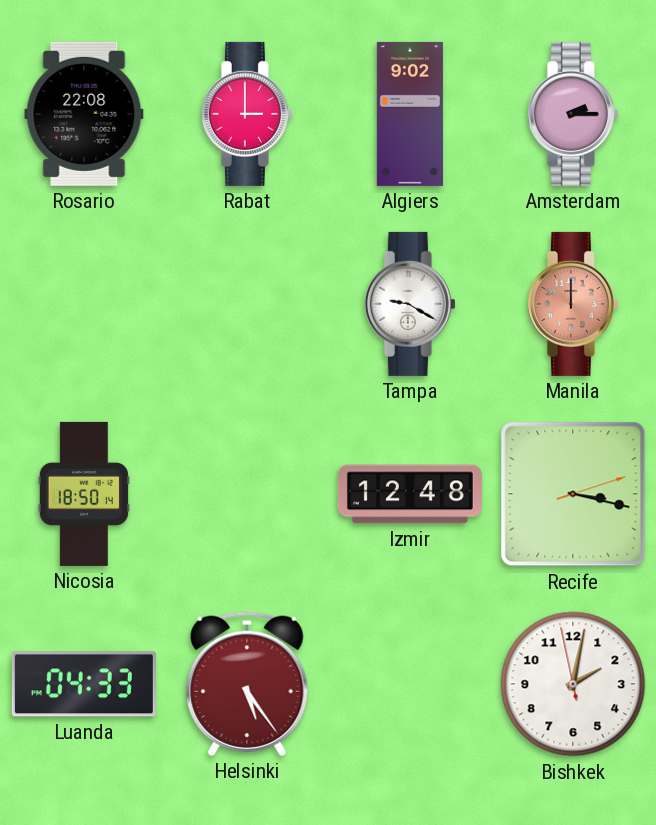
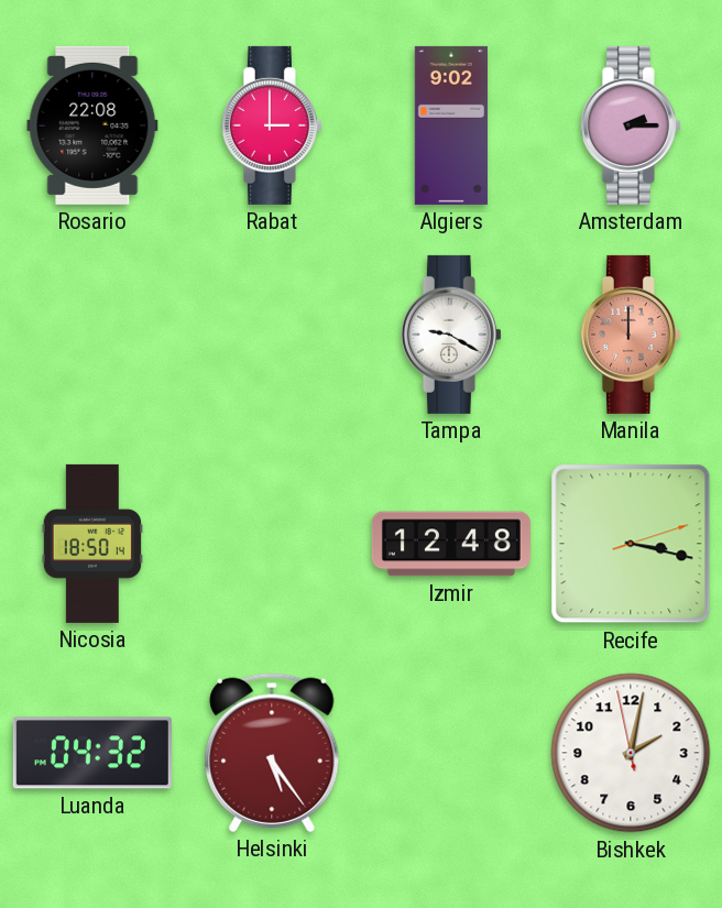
Luanda: 04:33 -> 04:32
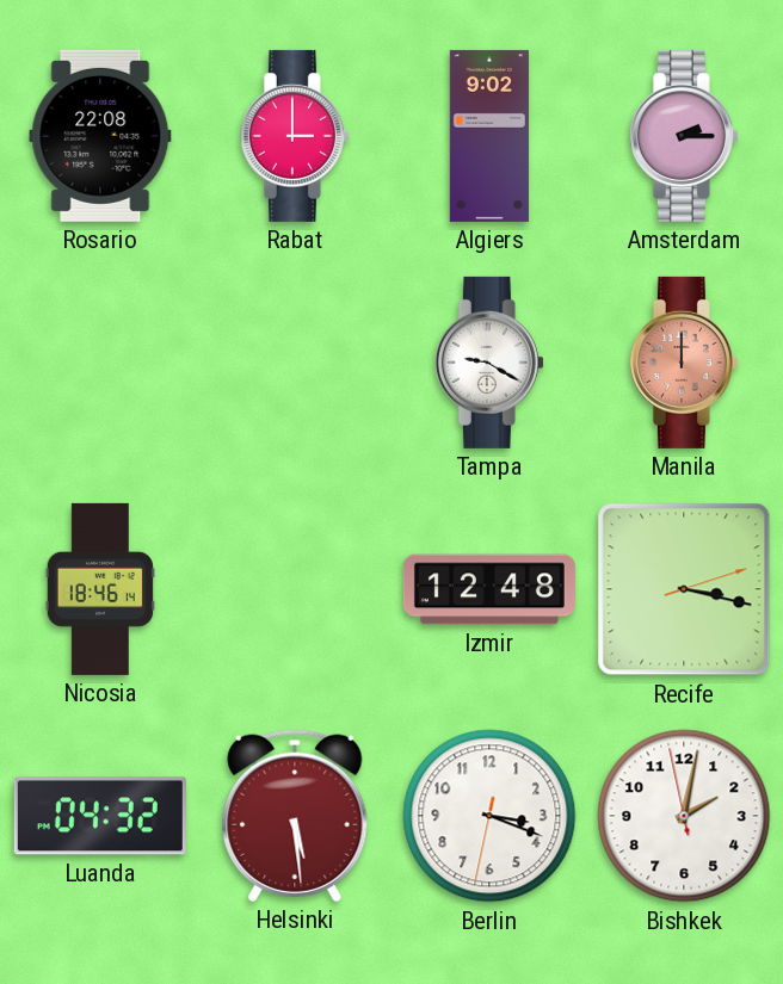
Nicosia: 18:50 -> 18:46
Helsinki: 5:24 -> 5:29
Berlin: none -> 3:18
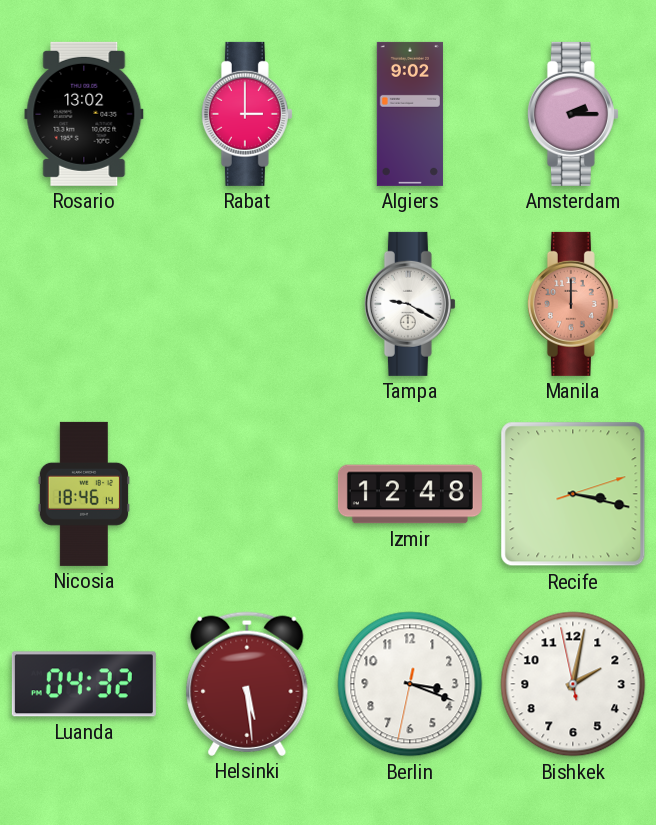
Rosario: 22:08 -> 13:02
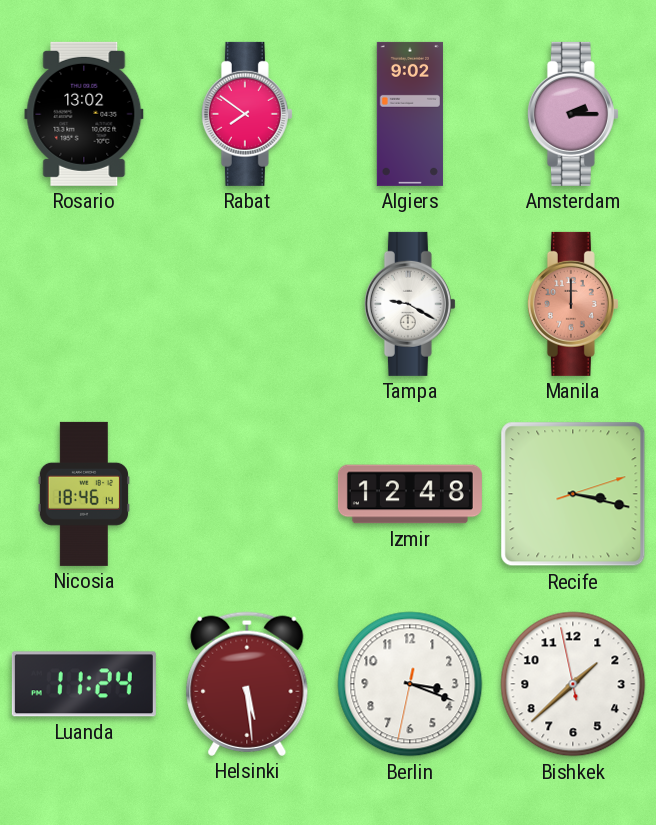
Rabat: 3:00 -> 7:51
Luanda: 04:32 -> 11:24
Bishkek: 2:01 -> 1:37
